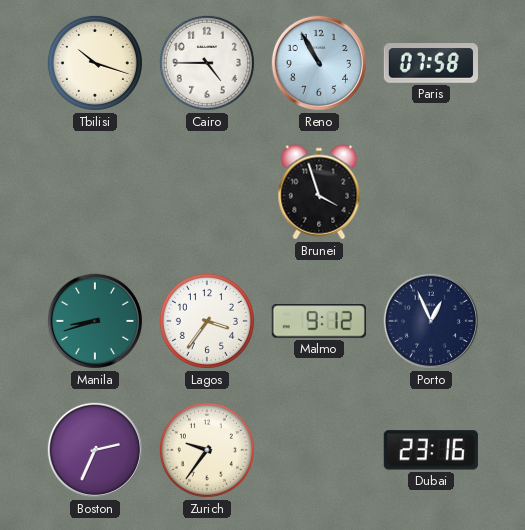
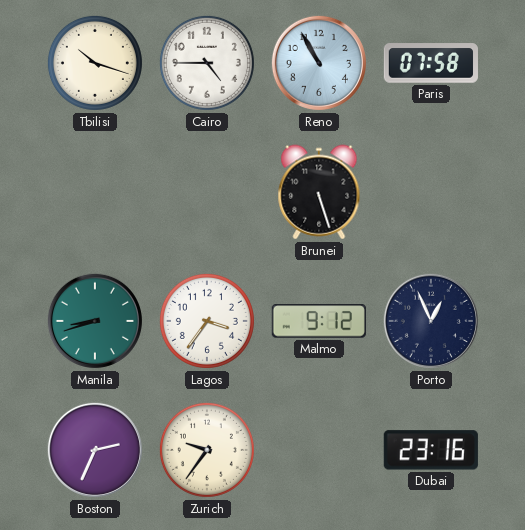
Brunei: 3:57 -> 5:27
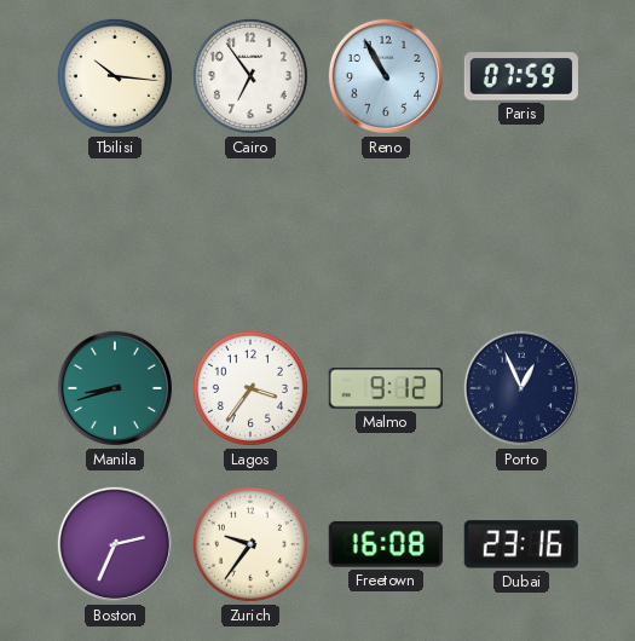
Tbilisi: 10:18 -> 10:16
Cairo: 4:45 -> 6:54
Paris: 07:58 -> 07:59
Brunei: 5:27 -> none
Freetown: none -> 16:08
